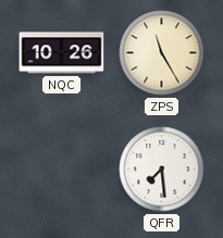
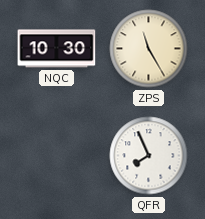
NQC: 10:26 -> 10:30
QFR: 7:29 -> 7:56
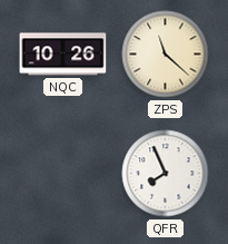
NQC: 10:30 -> 10:26
ZPS: 11:25 -> 11:22
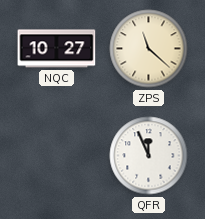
NQC: 10:26 -> 10:27
QFR: 7:56 -> 11:56
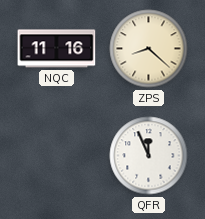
NQC: 10:27 -> 11:16
ZPS: 11:22 -> 8:22
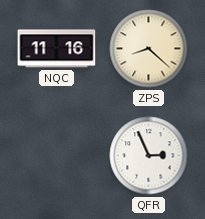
QFR: 11:56 -> 2:56
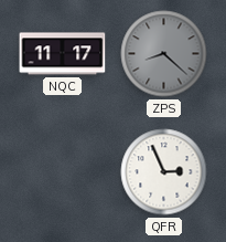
NQC: 11:16 -> 11:17
ZPS dial: cream -> grey
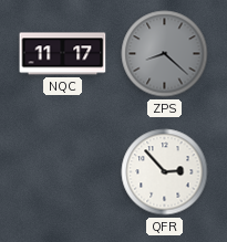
QFR: 2:56 -> 2:53
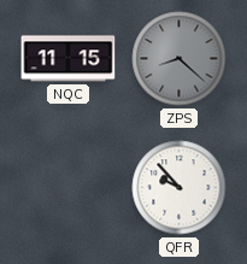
NQC: 11:17 -> 11:15
QFR: 2:53 -> 9:53
